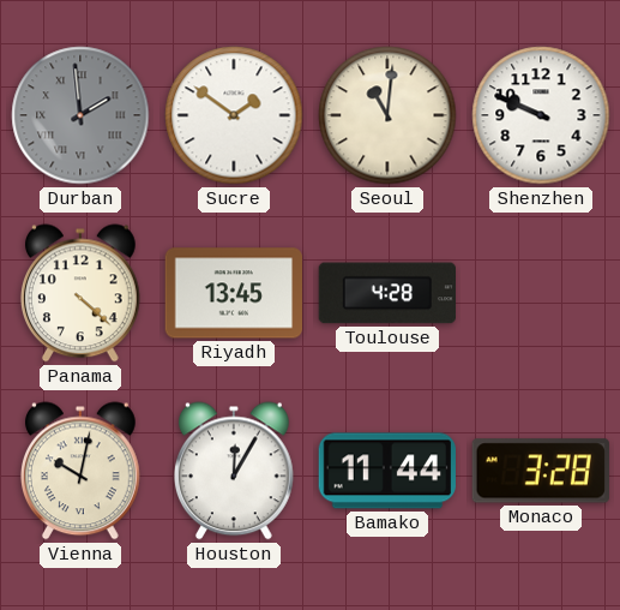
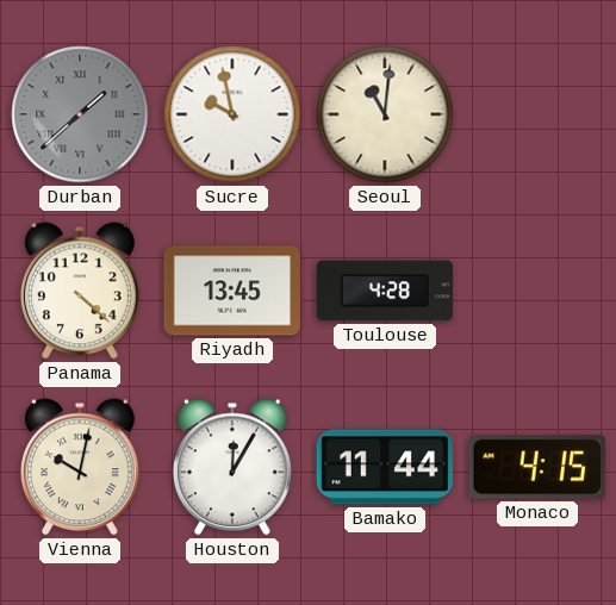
Durban: 1:59 -> 1:38
Sucre: 1:51 -> 9:58
Shenzhen: 9:49 -> none
Monaco: 3:28 -> 4:15
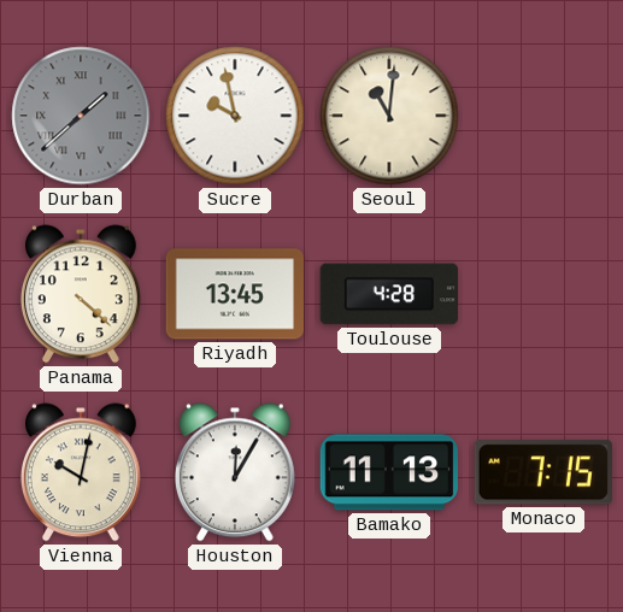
Bamako: 11:44 -> 11:13
Monaco: 4:15 -> 7:15
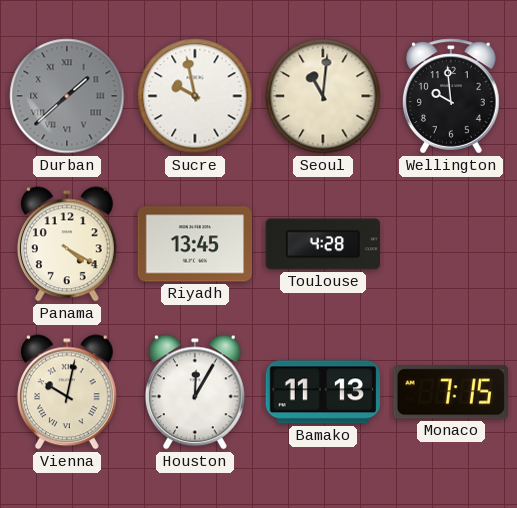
Wellington: none -> 9:59
Panama: 4:22 -> 4:20
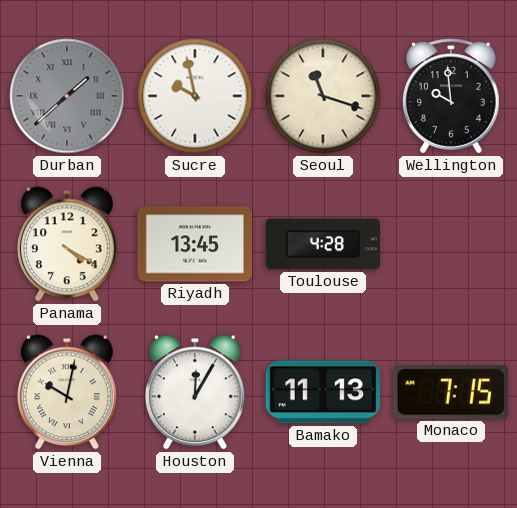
Seoul: 11:01 -> 11:18
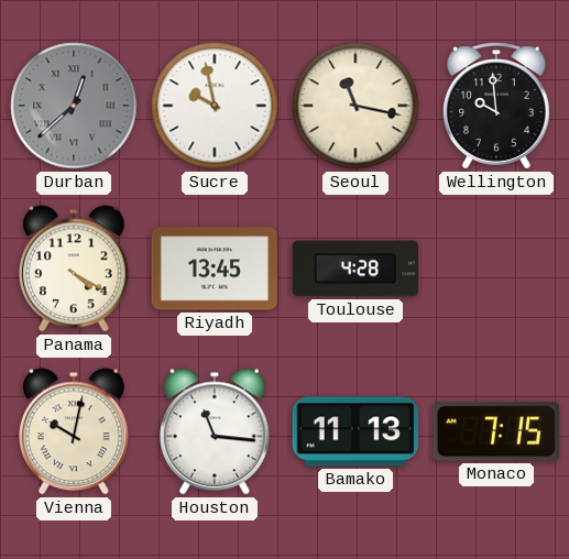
Durban: 1:38 -> 12:38
Seoul: 11:18 -> 11:17
Houston: 12:05 -> 11:16
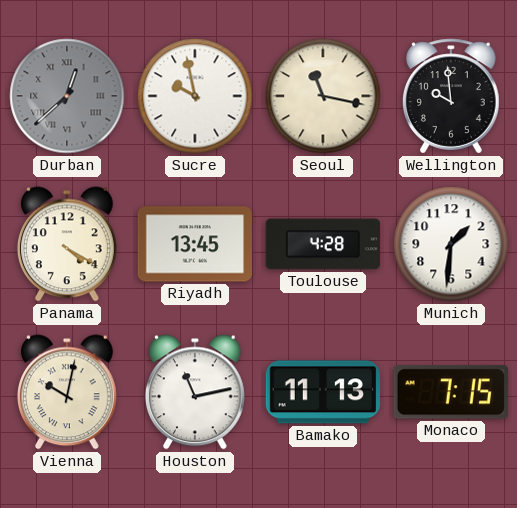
Munich: none -> 1:31
Houston: 11:16 -> 11:13
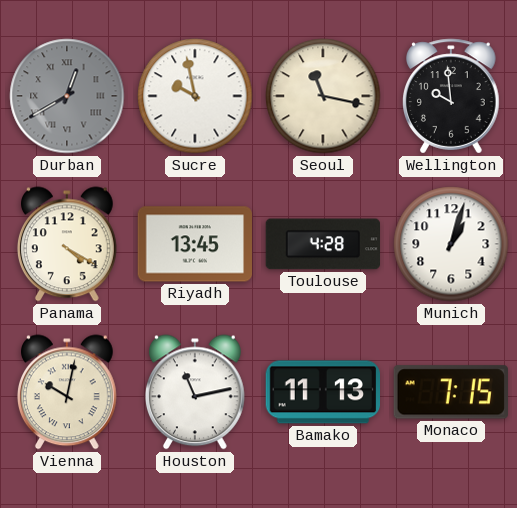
Durban: 12:38 -> 12:40
Munich: 1:31 -> 1:03
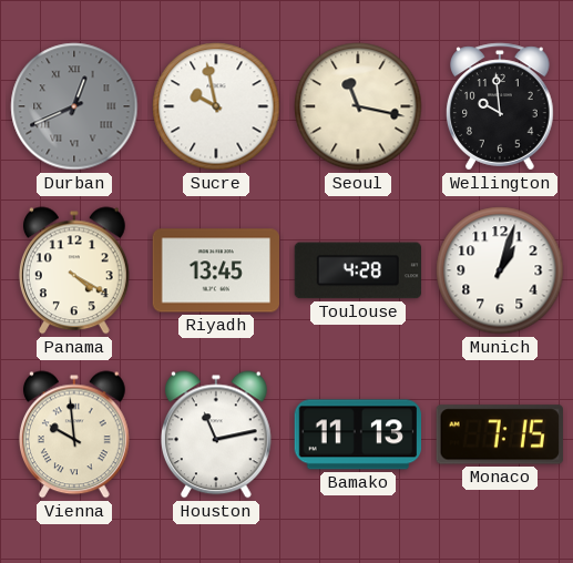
Durban: 12:40 -> 12:41
Vienna: 10:02 -> 9:59
